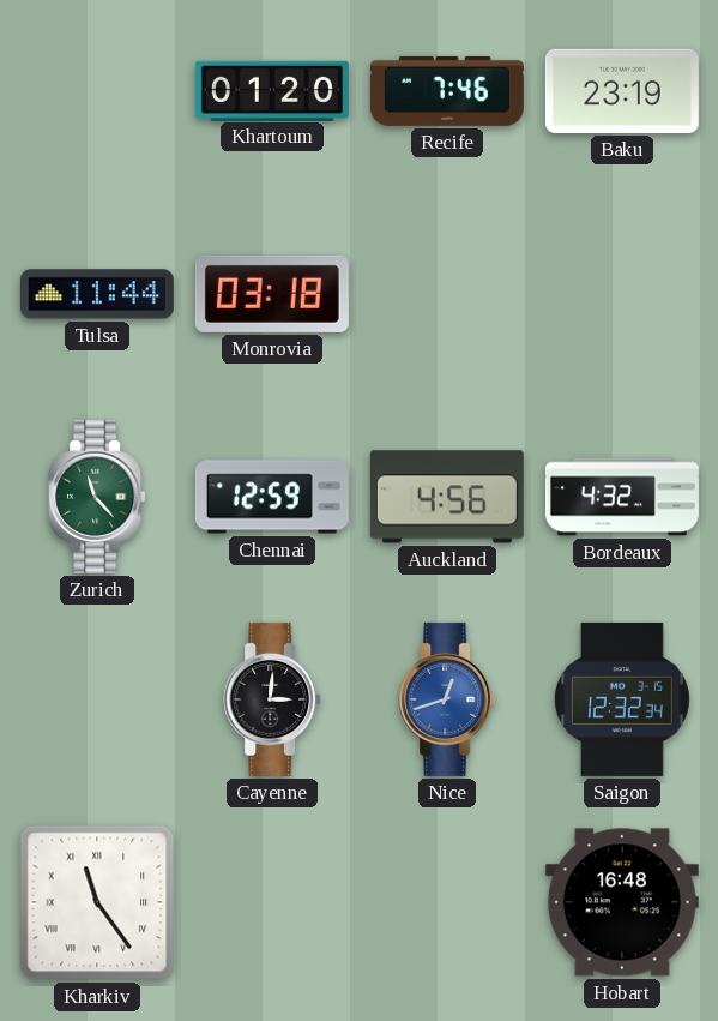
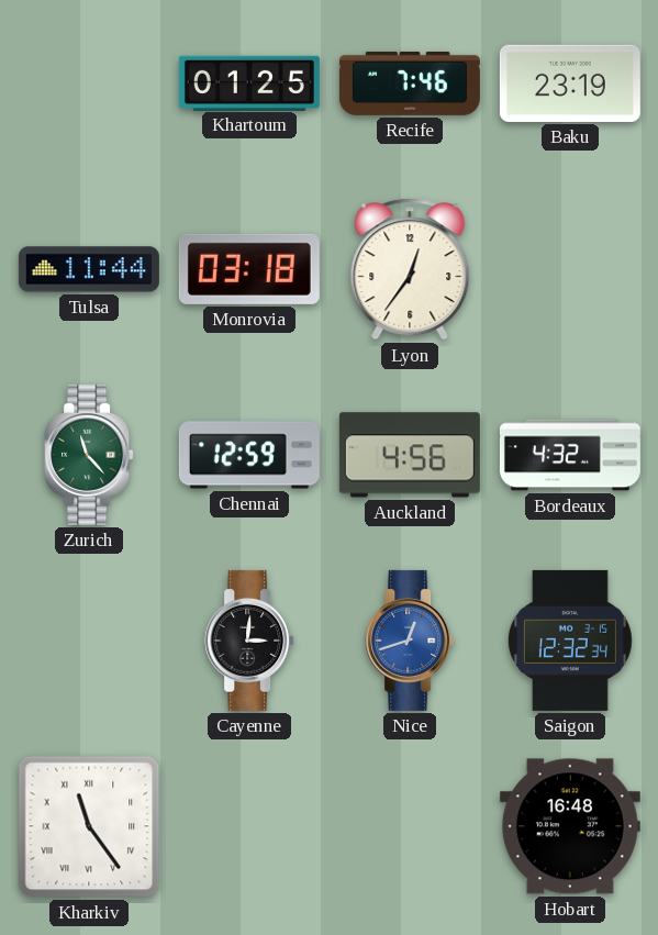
Khartoum: 01:20 -> 01:25
Lyon: none -> 12:36
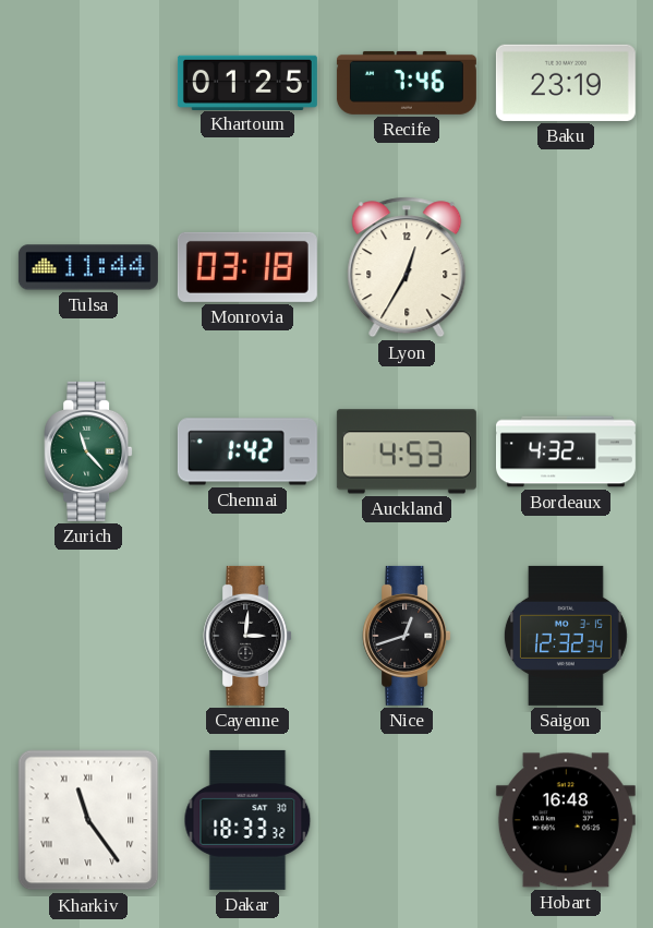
Lyon: 12:36 -> 12:35
Chennai: 12:59 -> 1:42
Auckland: 4:56 -> 4:53
Nice dial: blue -> black
Dakar: none -> 18:33
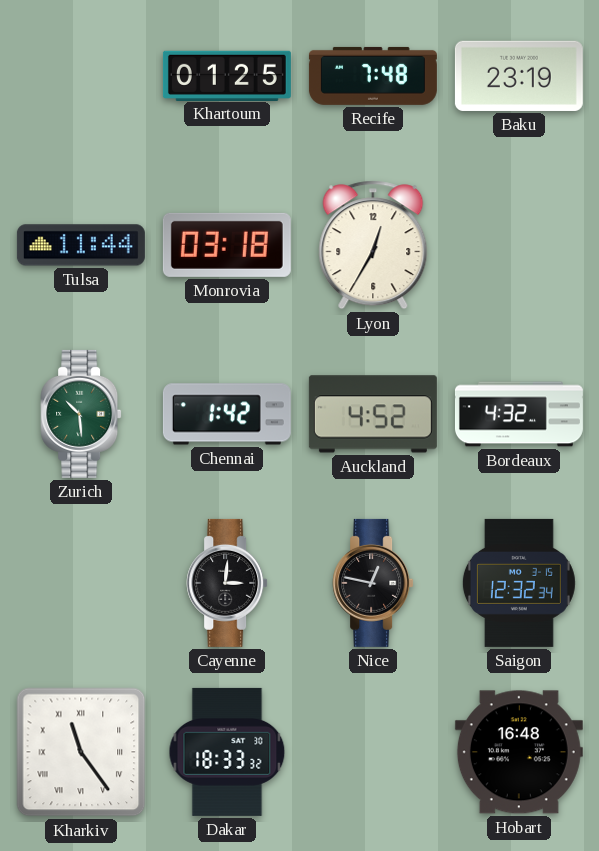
Recife: 7:46 -> 7:48
Zurich: 11:23 -> 10:29
Auckland: 4:53 -> 4:52
Nice: 12:42 -> 12:47
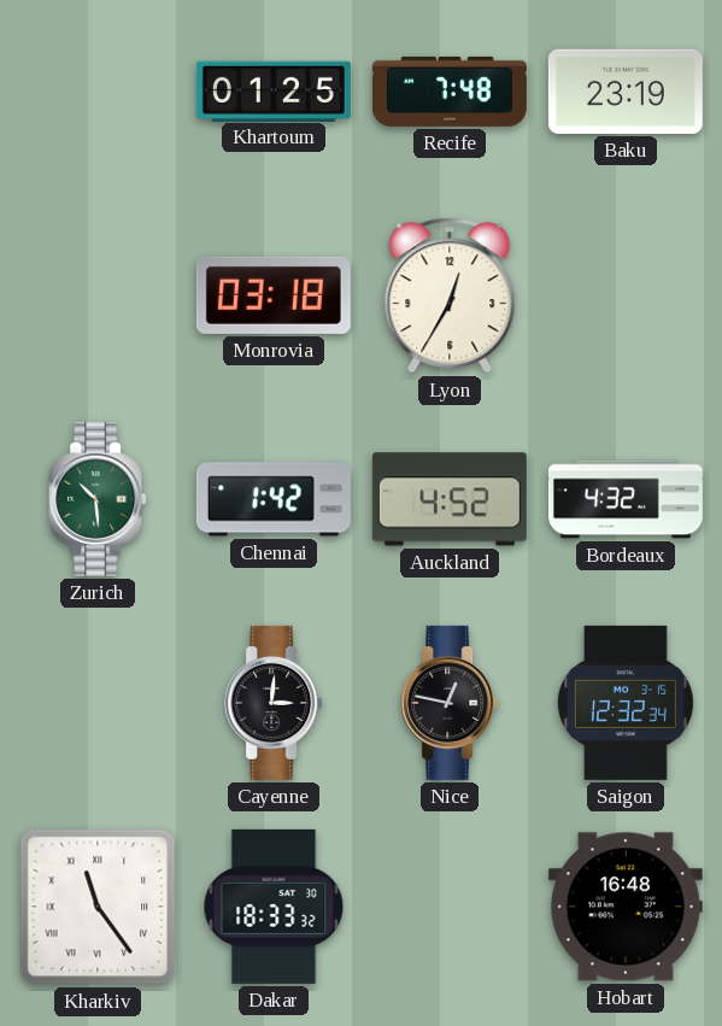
Tulsa: 11:44 -> none
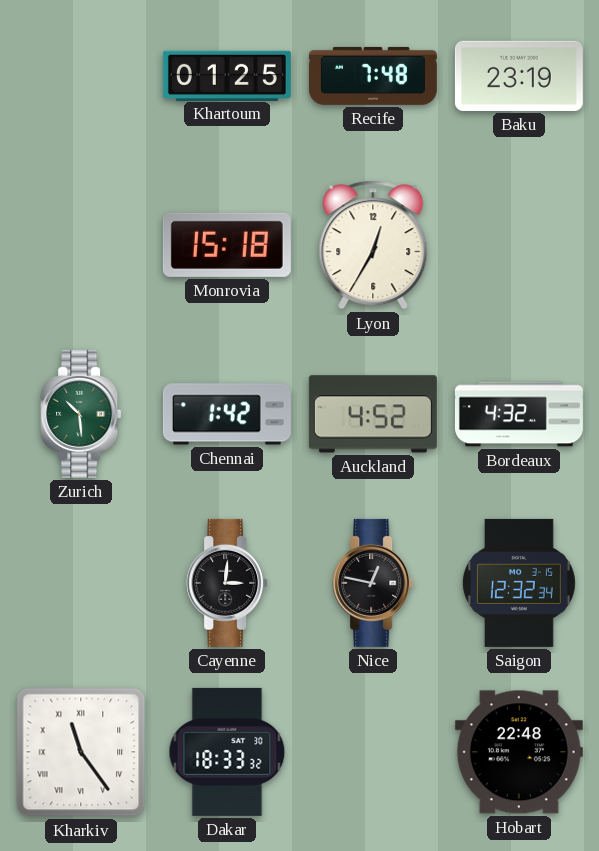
Monrovia: 03:18 -> 15:18
Hobart: 16:48 -> 22:48
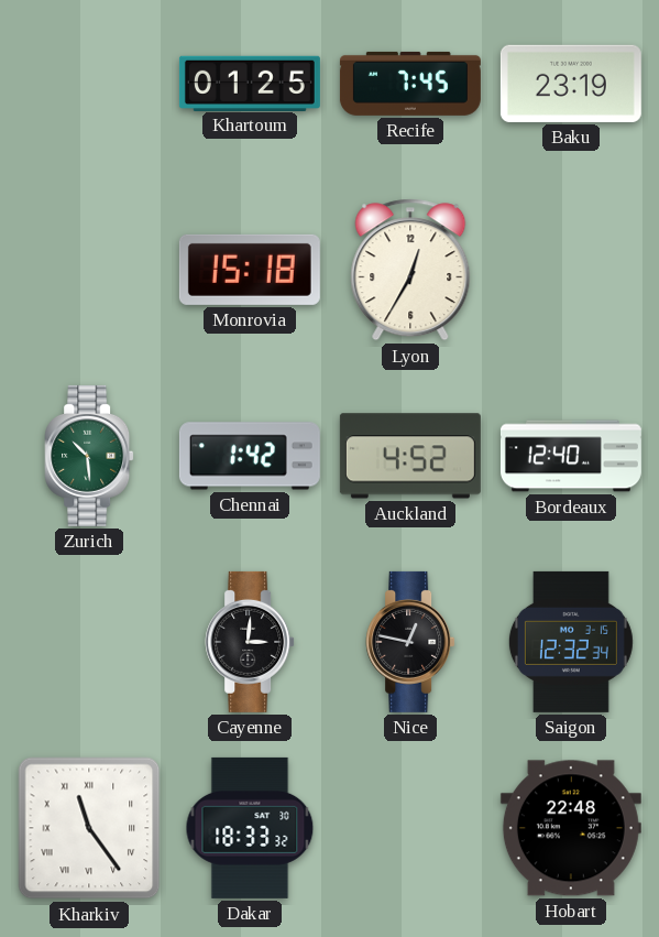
Recife: 7:48 -> 7:45
Bordeaux: 4:32 -> 12:40
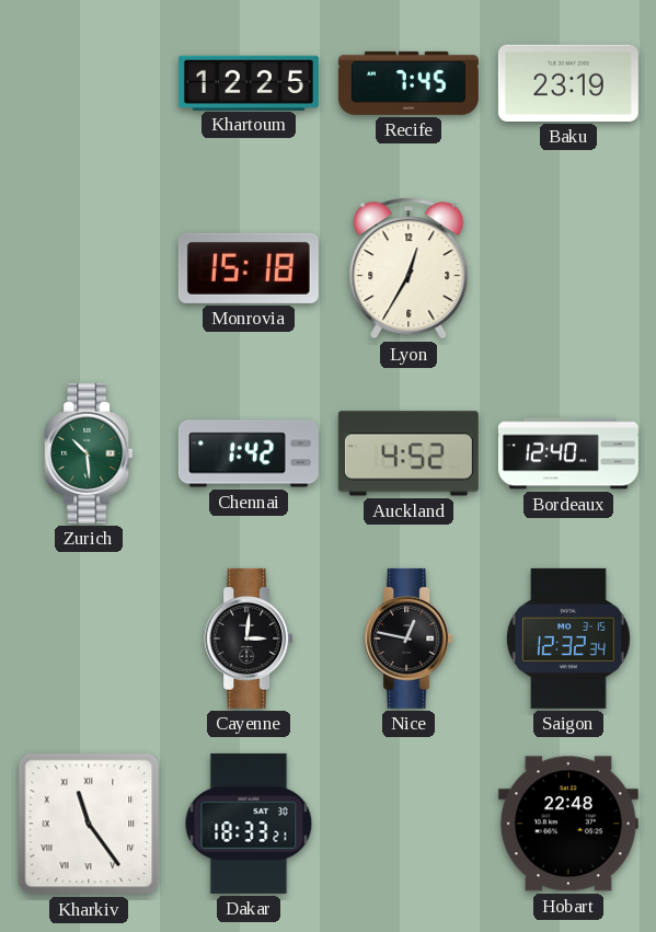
Khartoum: 01:25 -> 12:25
Dakar: 18:33:32 -> 18:33:21
